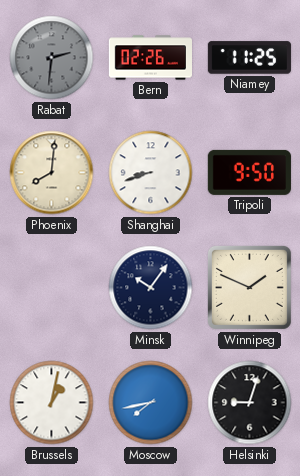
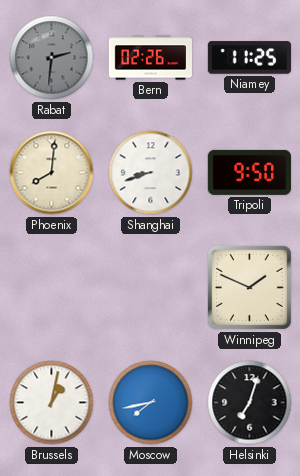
Minsk: 10:06 -> none
Helsinki: 9:03 -> 7:03
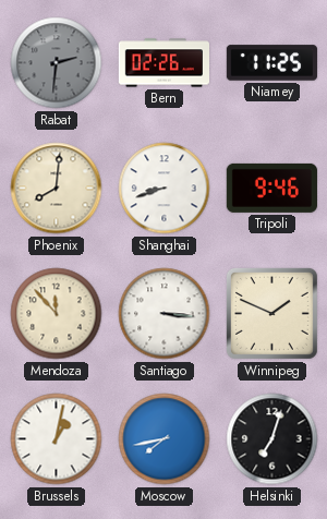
Tripoli: 9:50 -> 9:46
Mendoza: none -> 11:53
Santiago: none -> 3:16
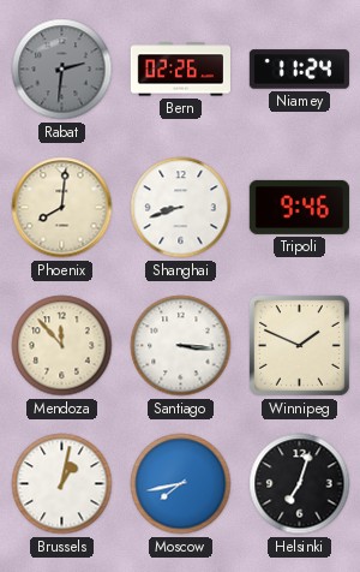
Niamey: 11:25 -> 11:24
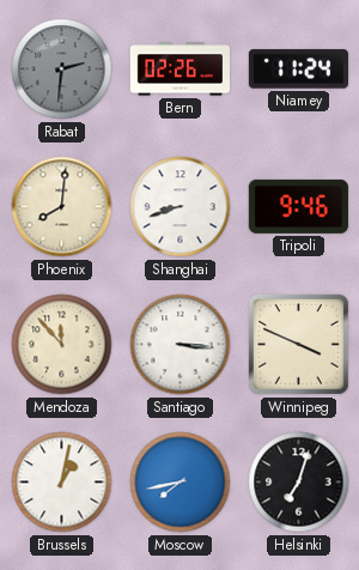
Winnipeg: 1:49 -> 3:49
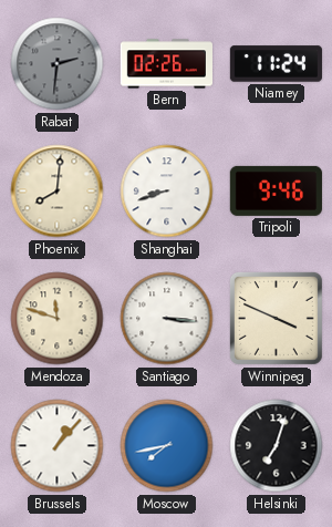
Mendoza: 11:53 -> 11:48
Brussels: 1:02 -> 1:07
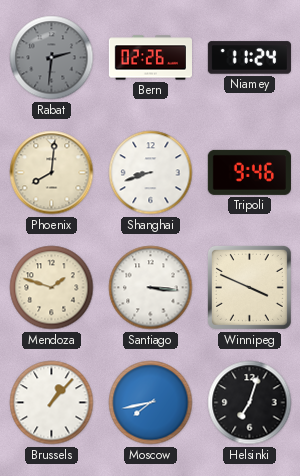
Mendoza: 11:48 -> 1:48
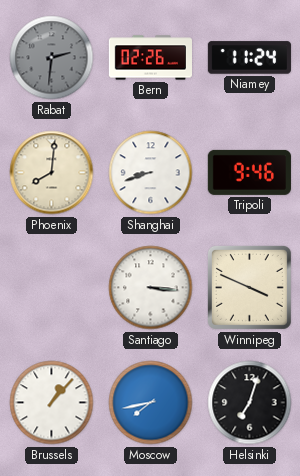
Mendoza: 1:48 -> none
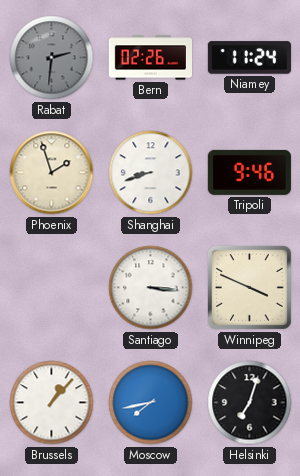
Phoenix: 8:01 -> 1:57
